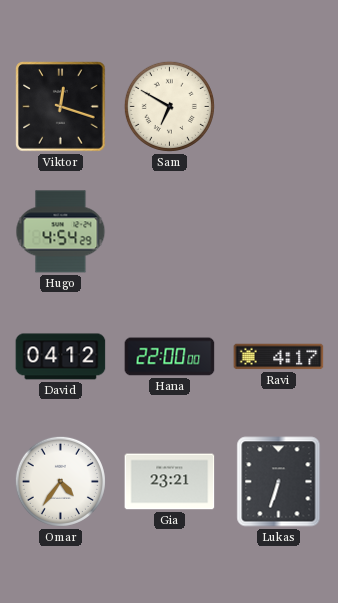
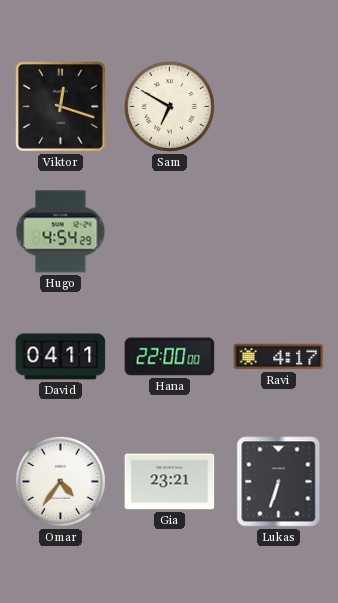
David: 04:12 -> 04:11
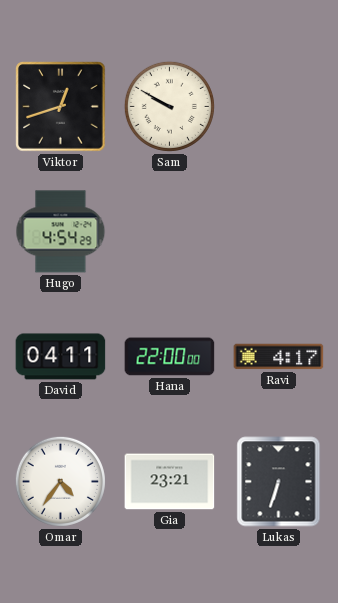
Viktor: 12:18 -> 12:42
Sam: 6:50 -> 9:50
